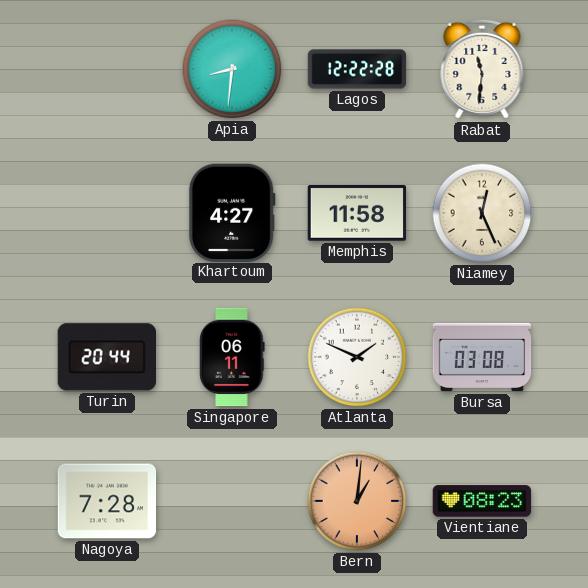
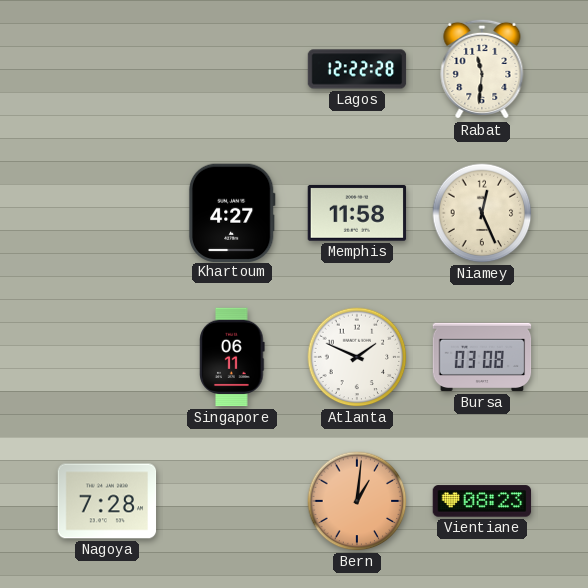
Apia: 8:31 -> none
Turin: 20:44 -> none
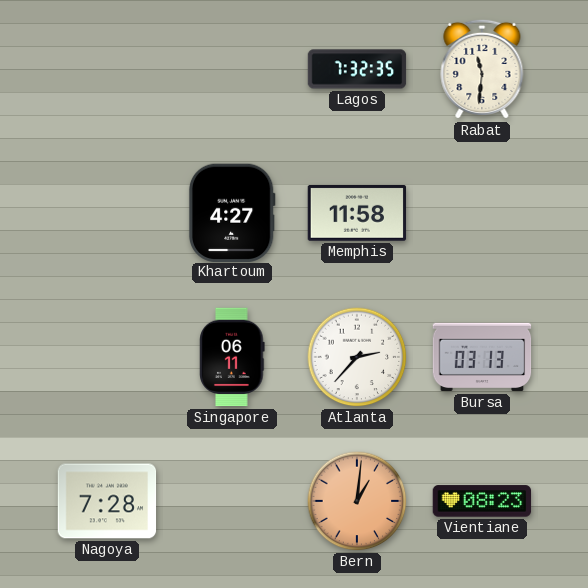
Lagos: 12:22 -> 7:32
Niamey: 12:26 -> none
Atlanta: 1:49 -> 2:37
Bursa: 03:08 -> 03:13
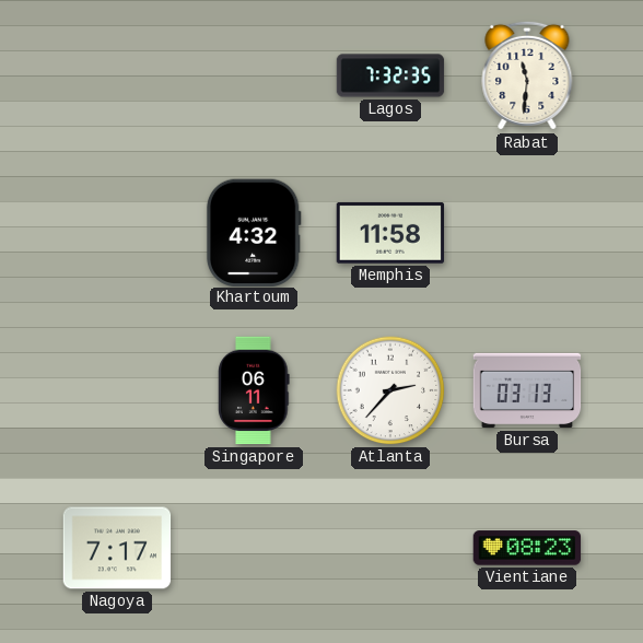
Khartoum: 4:27 -> 4:32
Nagoya: 7:28 -> 7:17
Bern: 1:01 -> none
